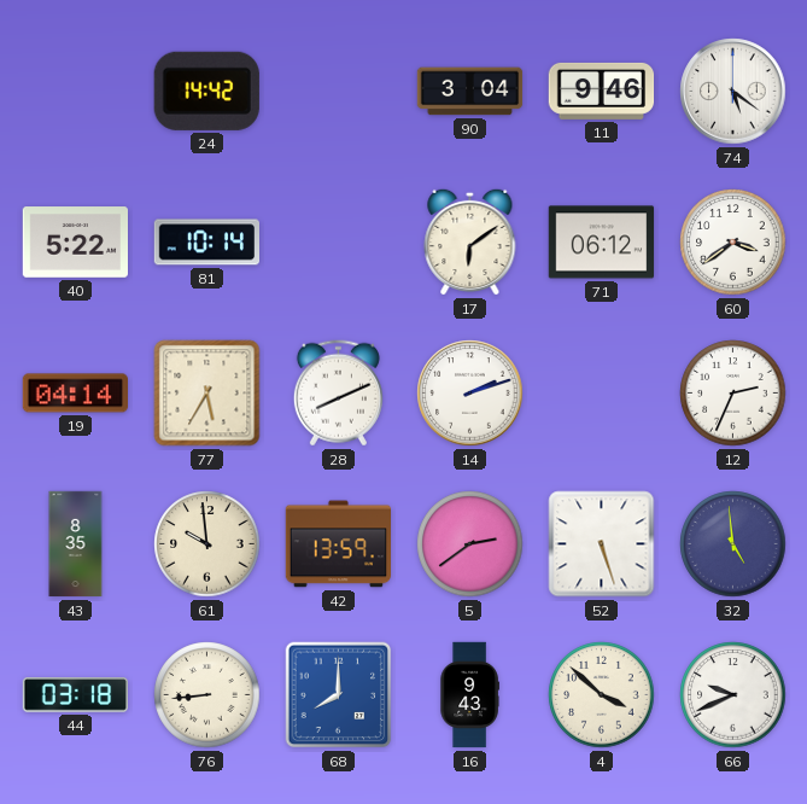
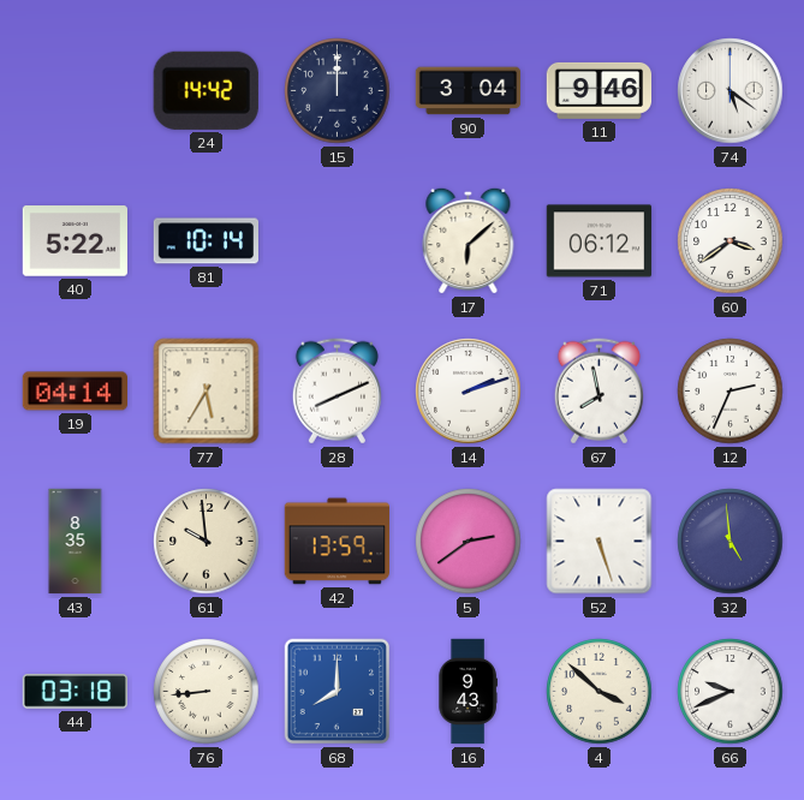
15: none -> 12:00
17: 6:09 -> 6:08
67: none -> 7:58
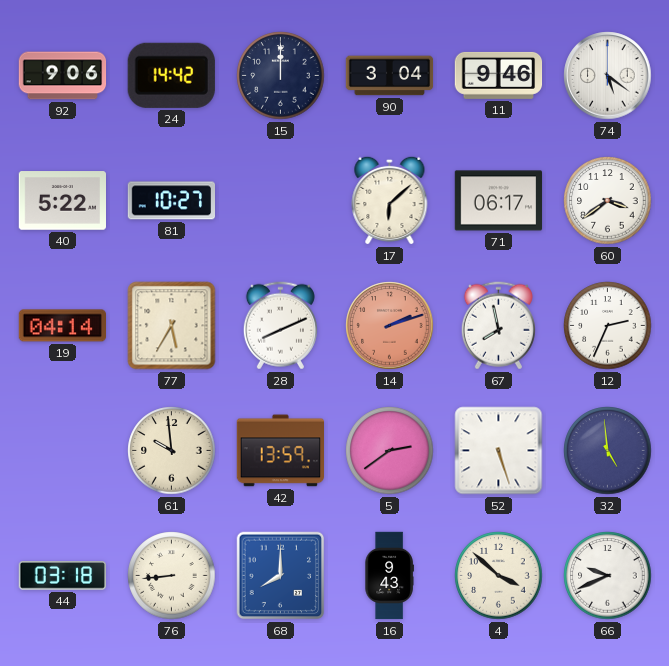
92: none -> 9:06
81: 10:14 -> 10:27
71: 06:12 -> 06:17
14 dial: white -> salmon
43: 8:35 -> none
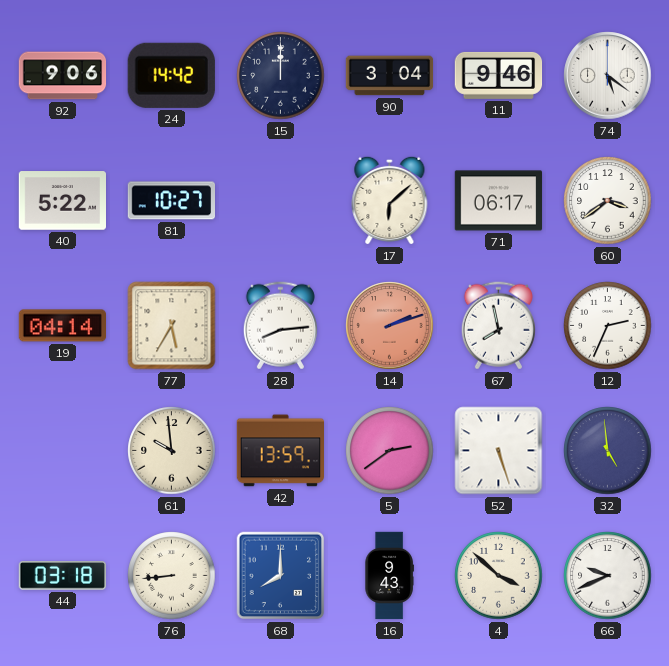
28: 8:11 -> 8:14
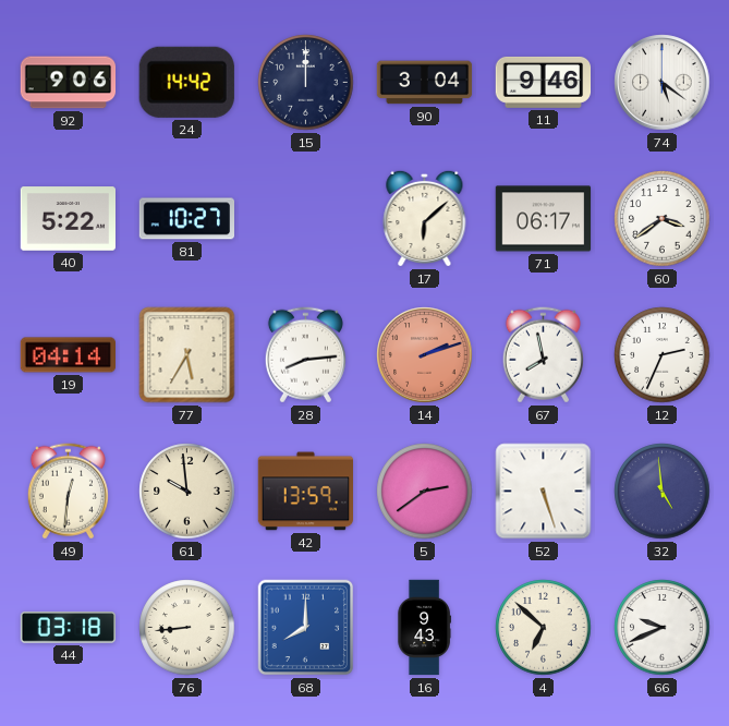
49: none -> 12:31
4: 3:52 -> 6:52
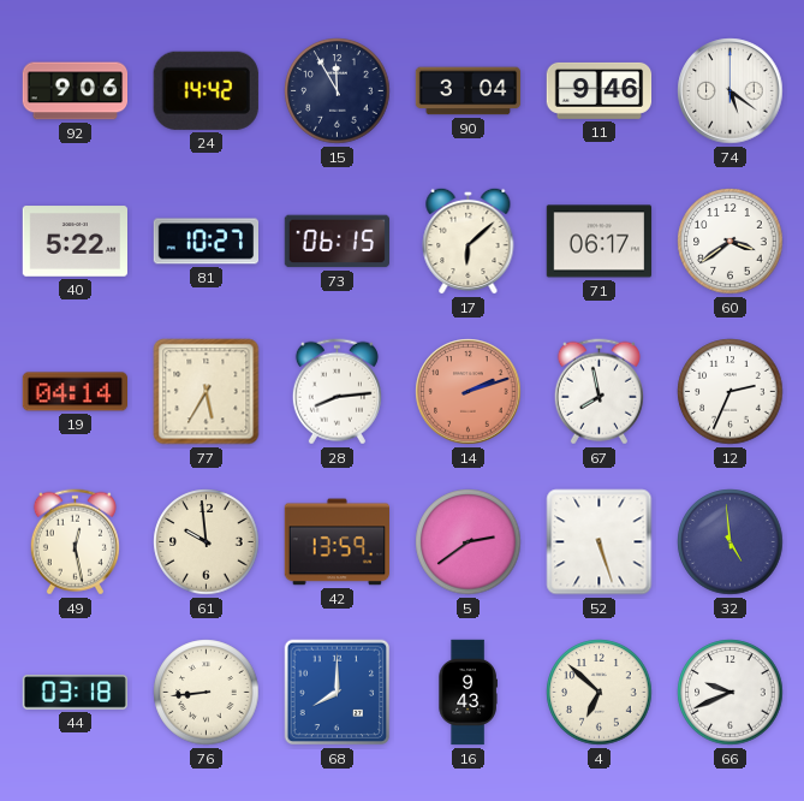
15: 12:00 -> 11:55
73: none -> 06:15
49: 12:31 -> 12:28
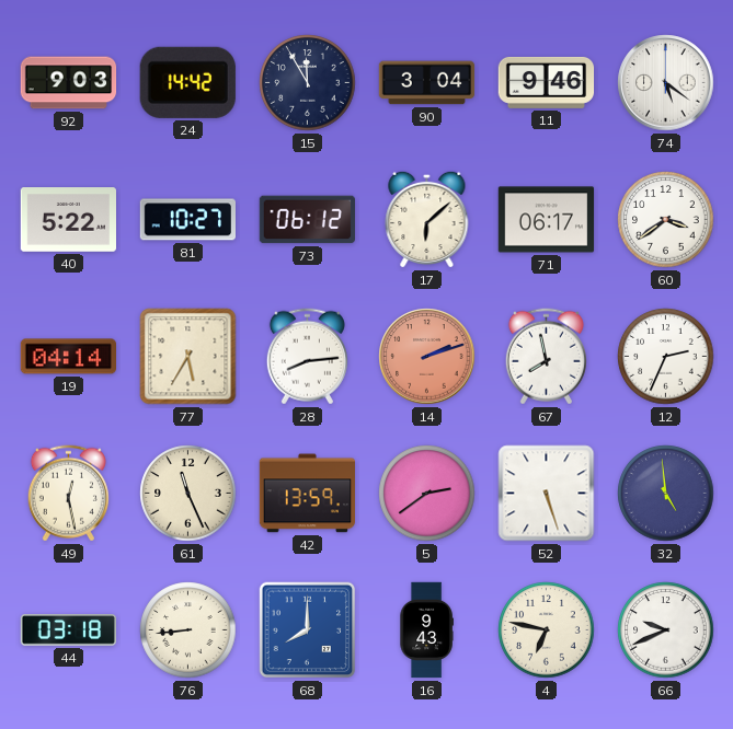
92: 9:06 -> 9:03
73: 06:15 -> 06:12
61: 9:59 -> 11:26
4: 6:52 -> 6:47
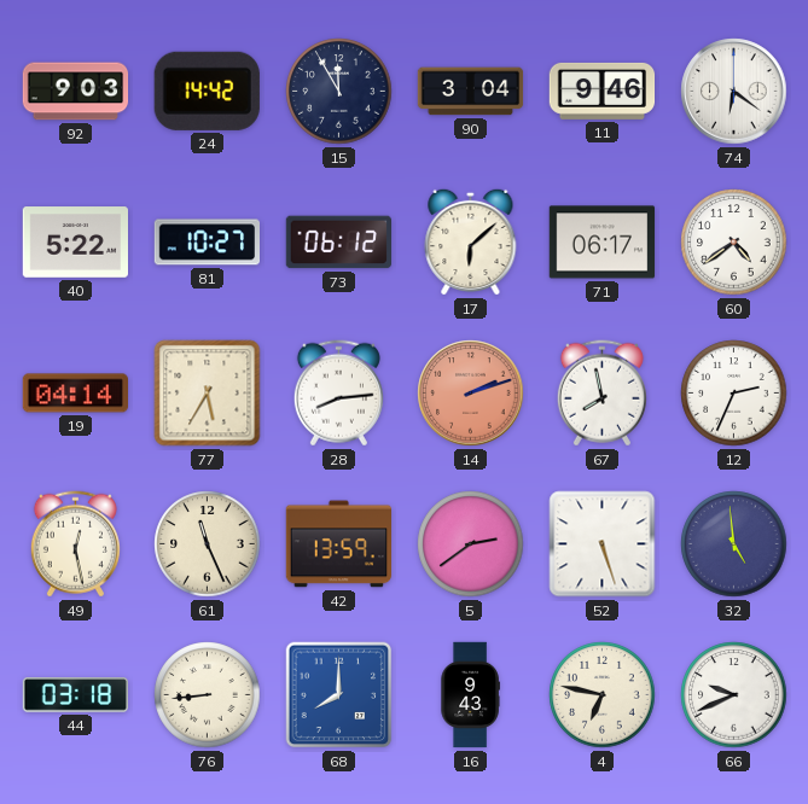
74: 5:21 -> 6:21
60: 3:39 -> 4:39
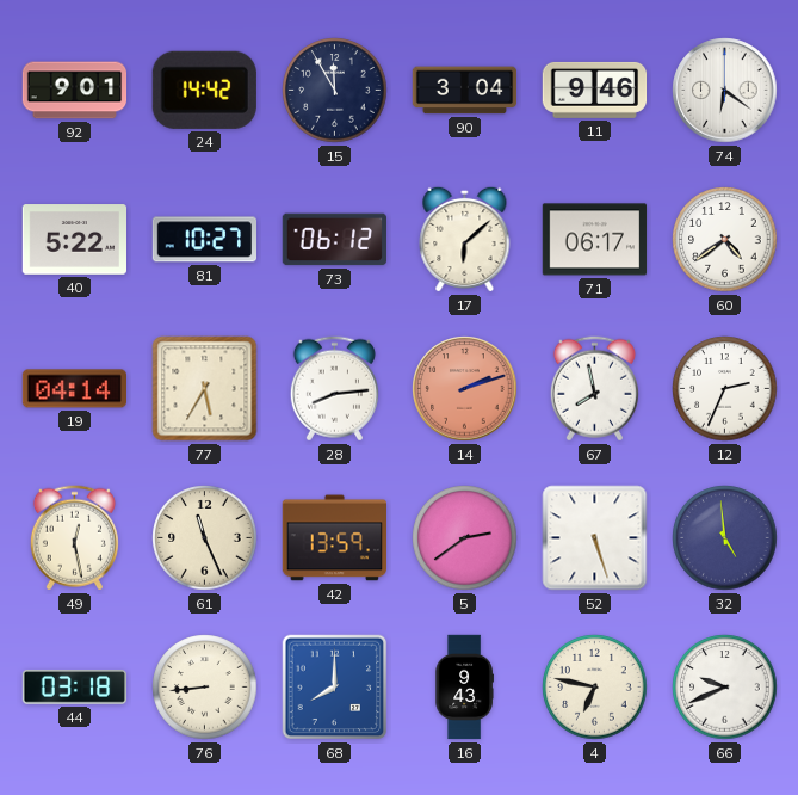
92: 9:03 -> 9:01
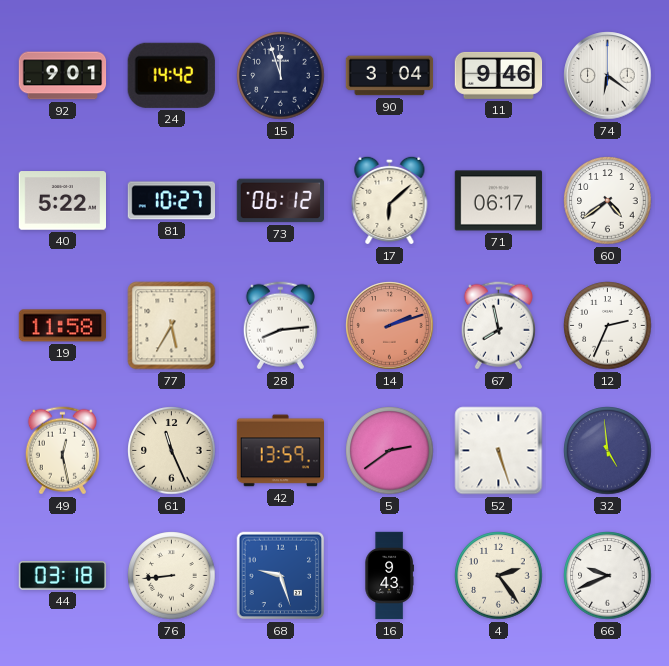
15: 11:55 -> 11:57
19: 04:14 -> 11:58
68: 8:00 -> 9:27
4: 6:47 -> 2:24
